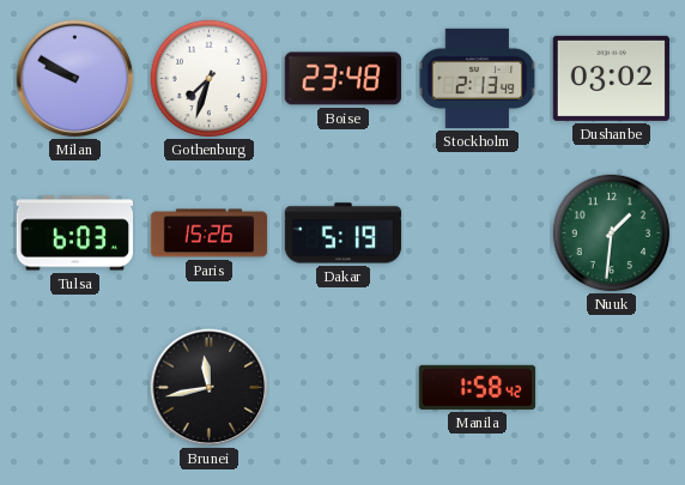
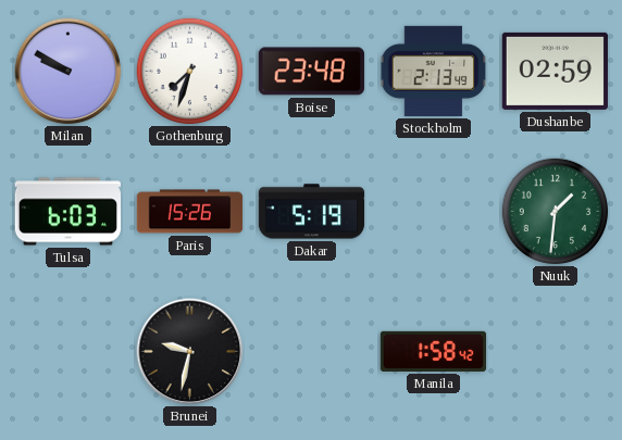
Dushanbe: 03:02 -> 02:59
Brunei: 11:43 -> 9:32
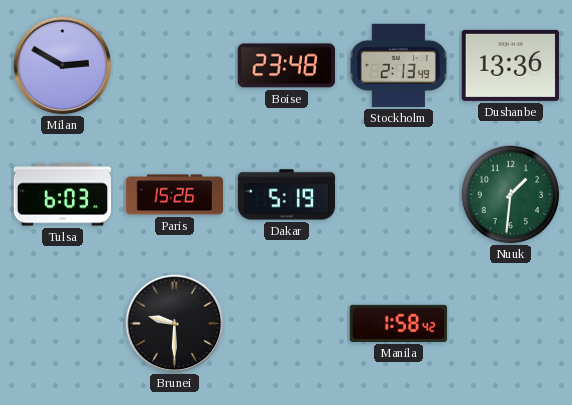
Milan: 9:50 -> 2:50
Gothenburg: 7:33 -> none
Dushanbe: 02:59 -> 13:36
Brunei: 9:32 -> 9:30
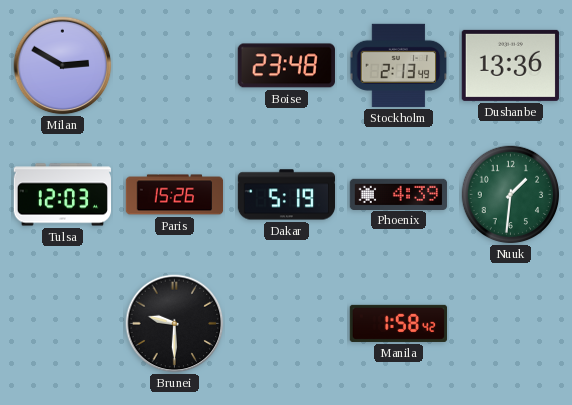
Tulsa: 6:03 -> 12:03
Phoenix: none -> 4:39
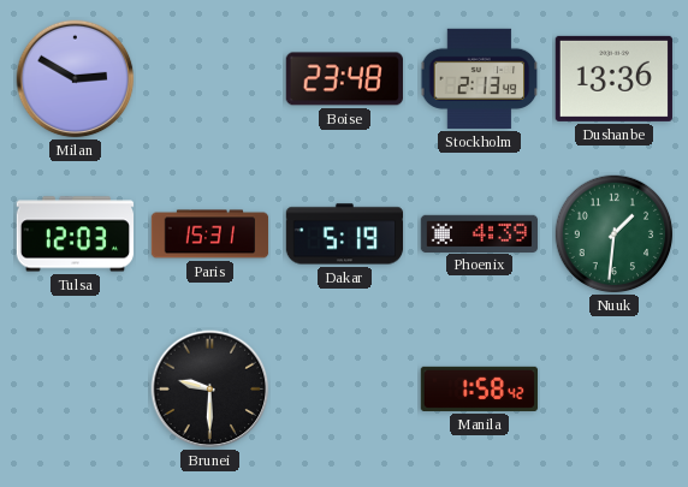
Paris: 15:26 -> 15:31
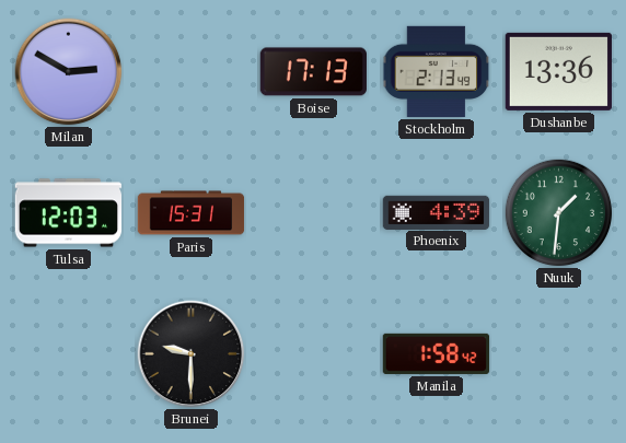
Boise: 23:48 -> 17:13
Dakar: 5:19 -> none
